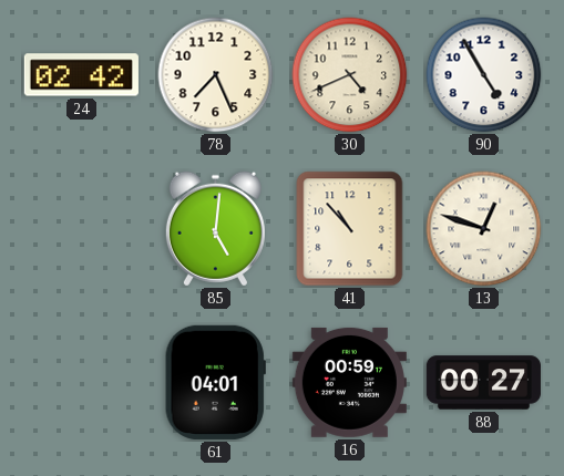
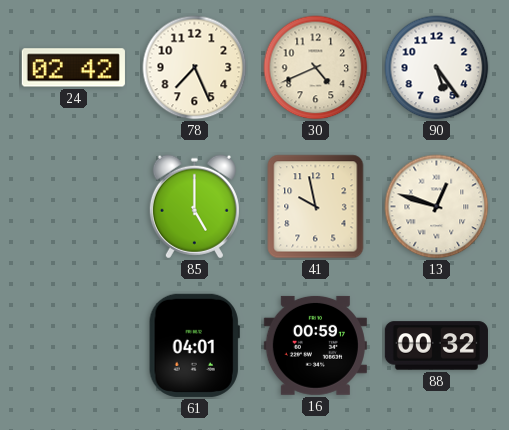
90: 4:55 -> 5:24
85: 5:01 -> 5:00
41: 10:53 -> 9:58
88: 00:27 -> 00:32
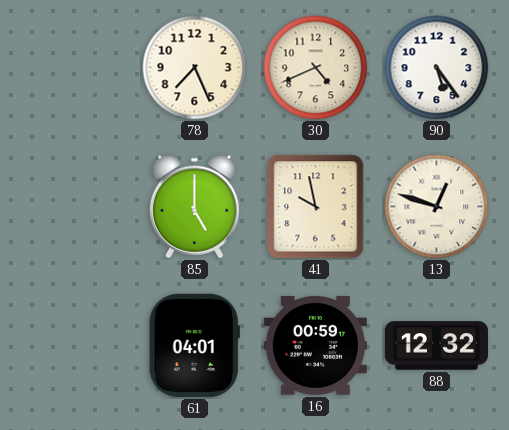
24: 02:42 -> none
88: 00:32 -> 12:32
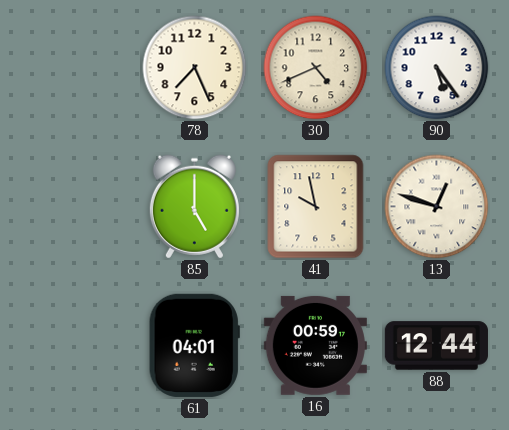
88: 12:32 -> 12:44
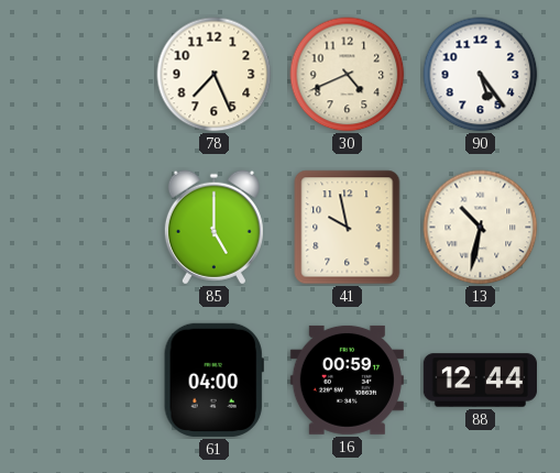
13: 12:48 -> 10:32
61: 04:01 -> 04:00
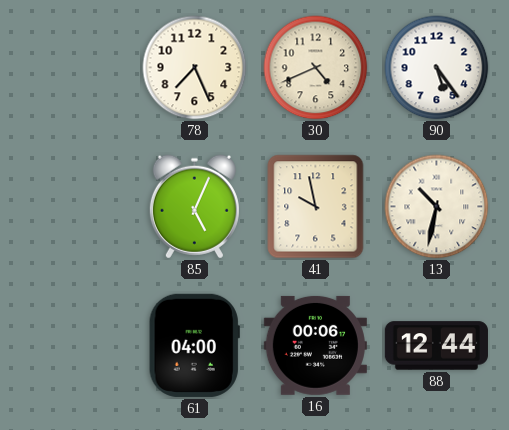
85: 5:00 -> 5:04
16: 00:59 -> 00:06
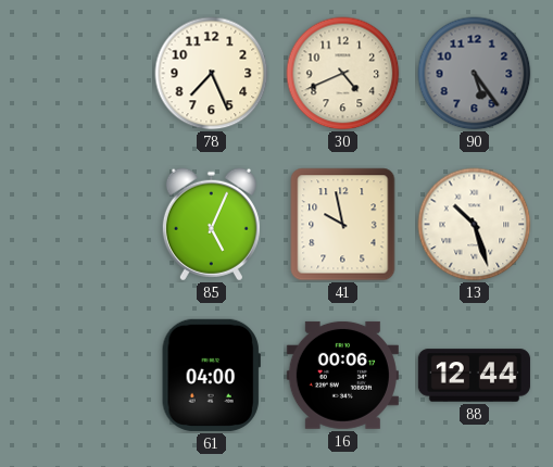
90 dial: white -> grey
13: 10:32 -> 10:27
